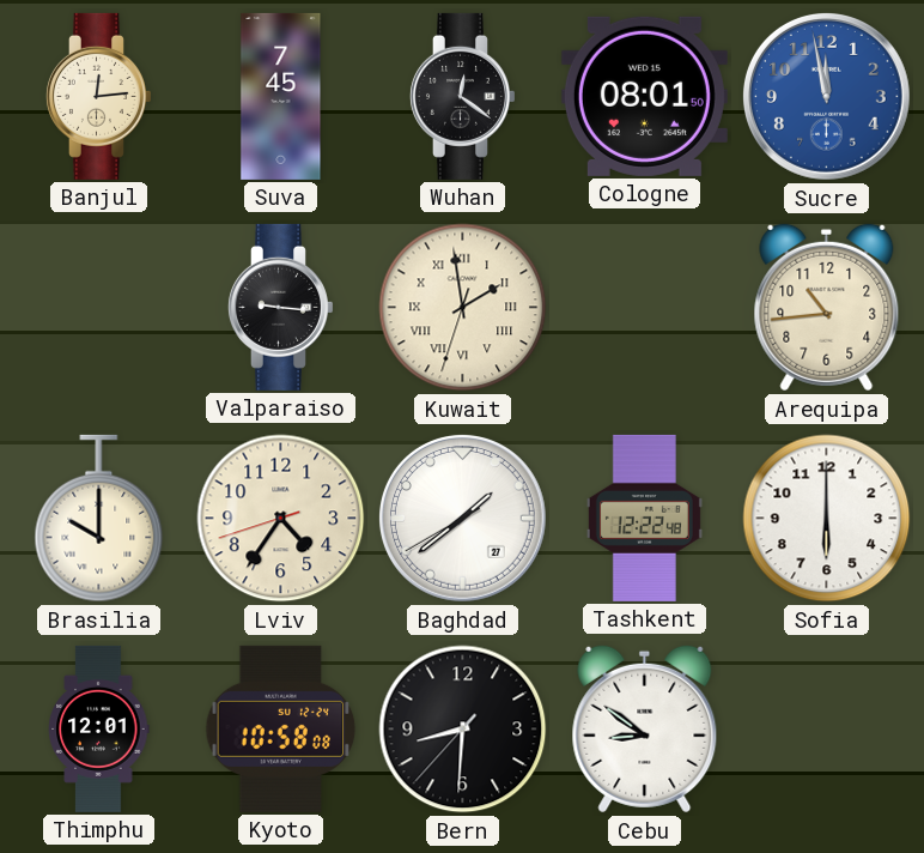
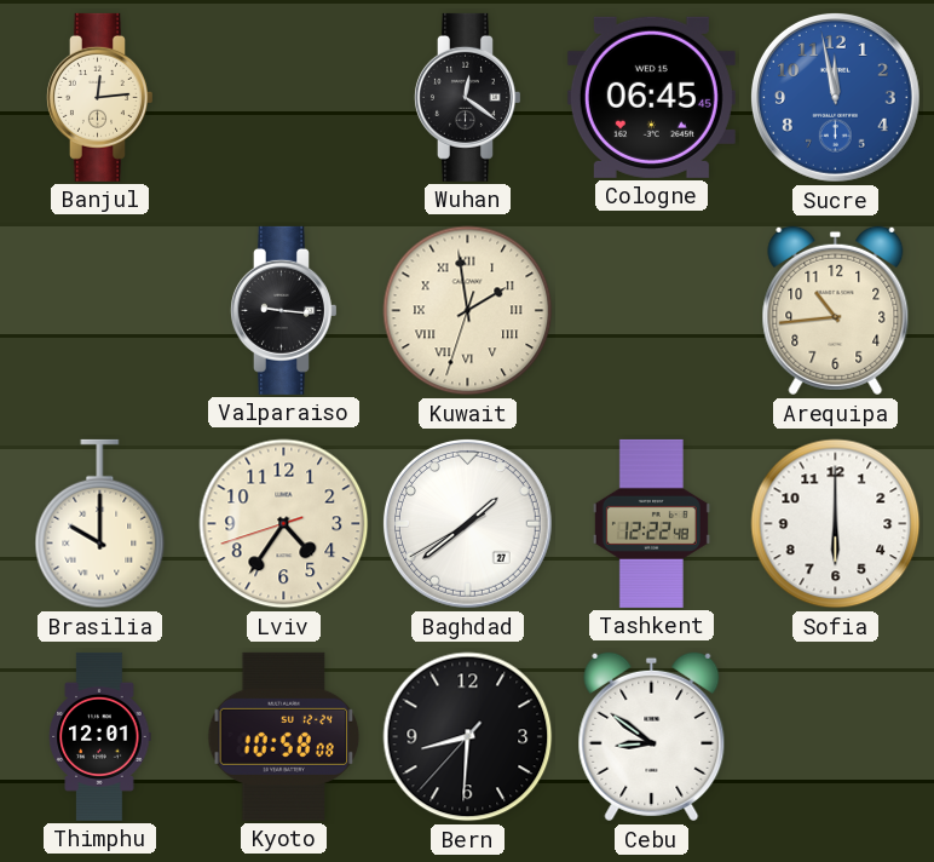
Suva: 7:45 -> none
Cologne: 08:01 -> 06:45
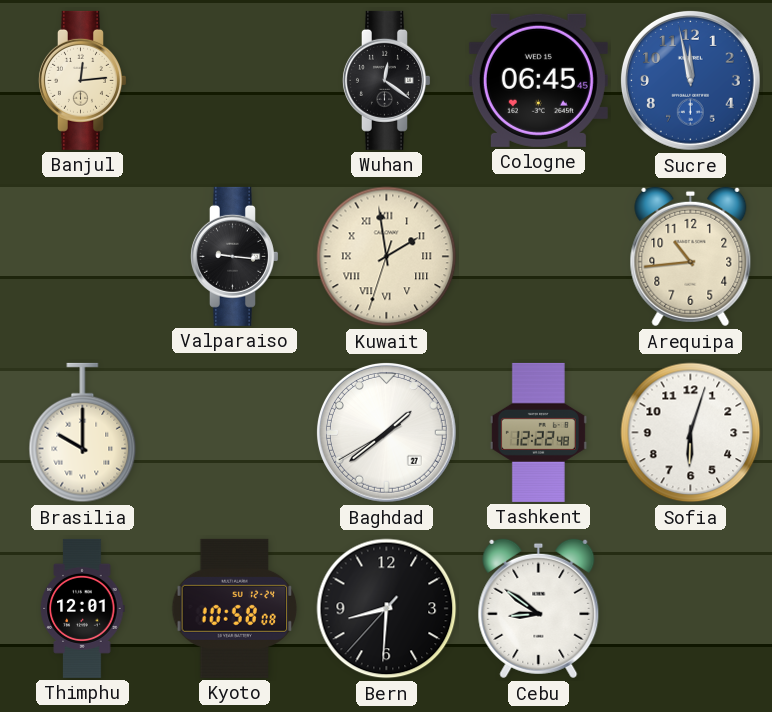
Lviv: 4:35 -> none
Sofia: 6:00 -> 6:03
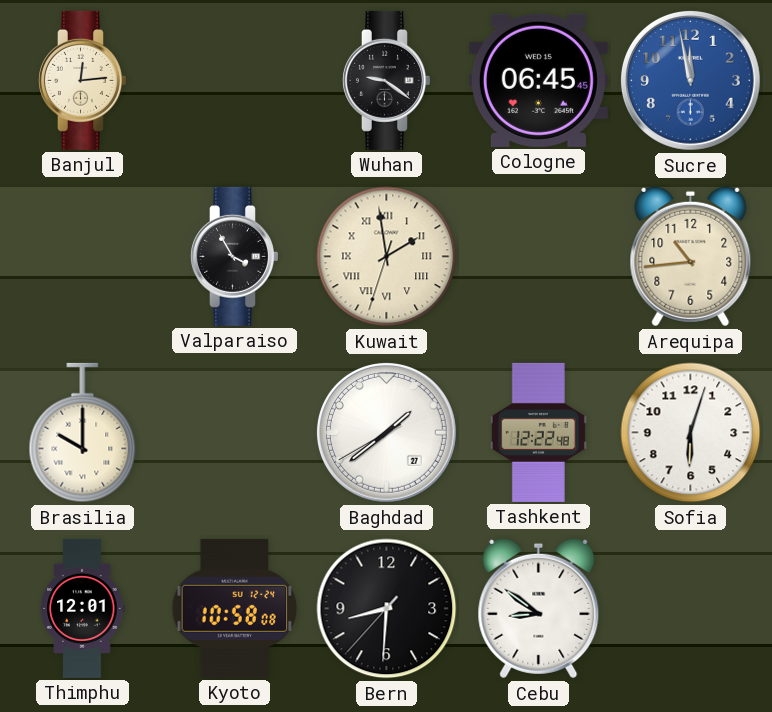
Wuhan: 12:21 -> 9:21
Valparaiso: 9:16 -> 3:55
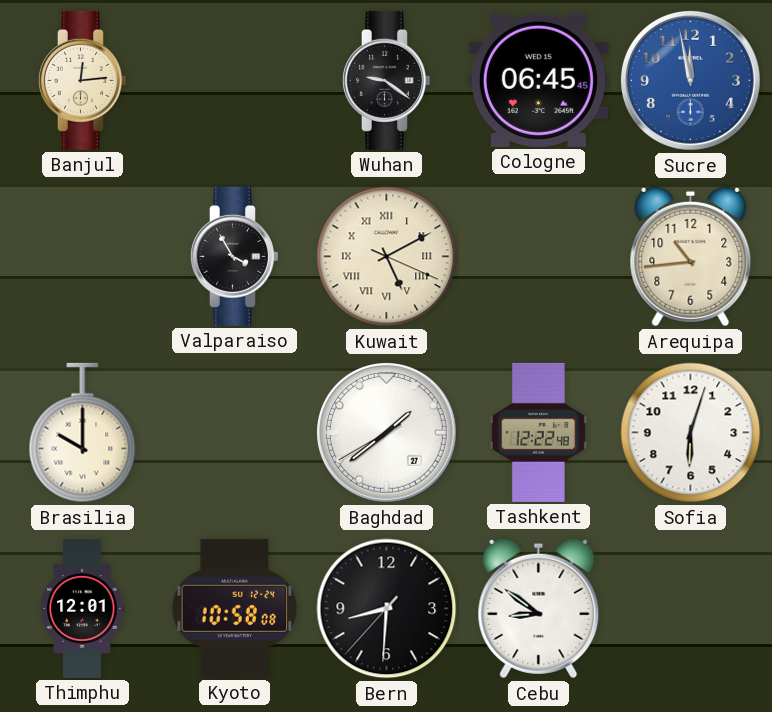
Kuwait: 1:58 -> 5:10
